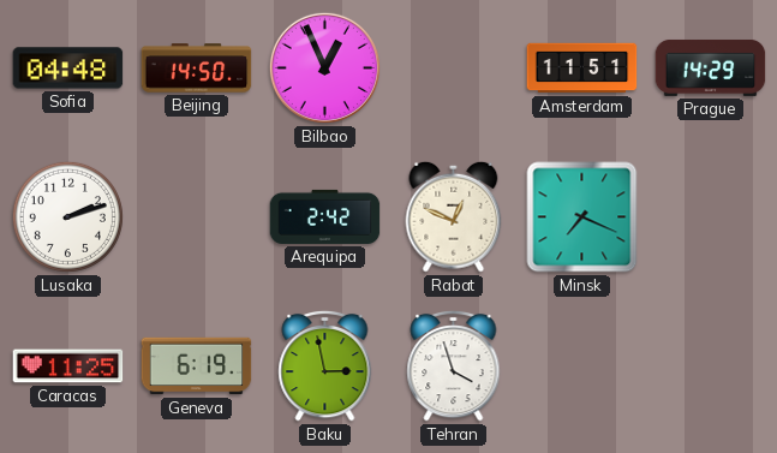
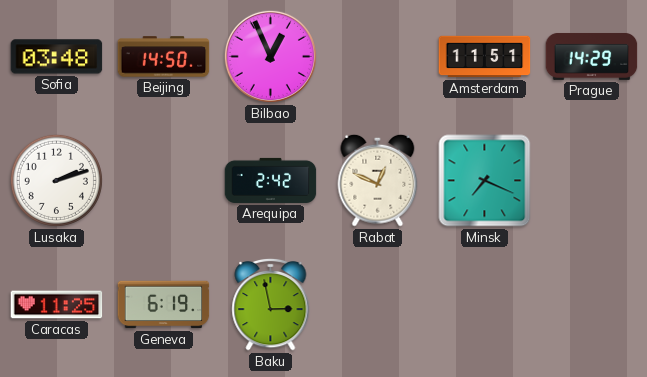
Sofia: 04:48 -> 03:48
Tehran: 3:57 -> none
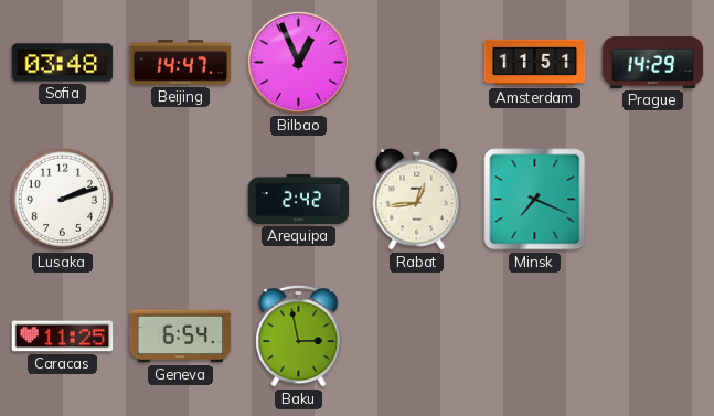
Beijing: 14:50 -> 14:47
Rabat: 12:49 -> 12:44
Geneva: 6:19 -> 6:54
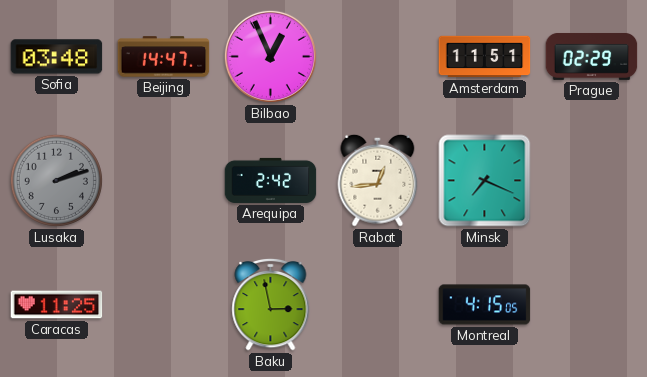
Prague: 14:29 -> 02:29
Lusaka dial: white -> grey
Geneva: 6:54 -> none
Montreal: none -> 4:15
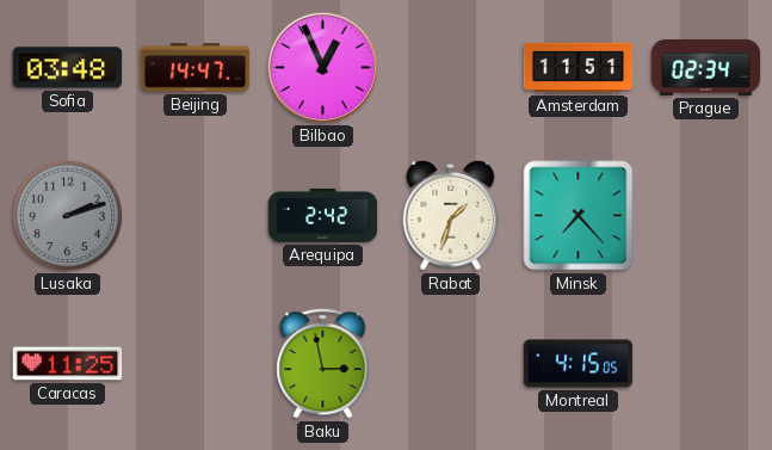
Prague: 02:29 -> 02:34
Rabat: 12:44 -> 1:33
Minsk: 7:19 -> 7:23
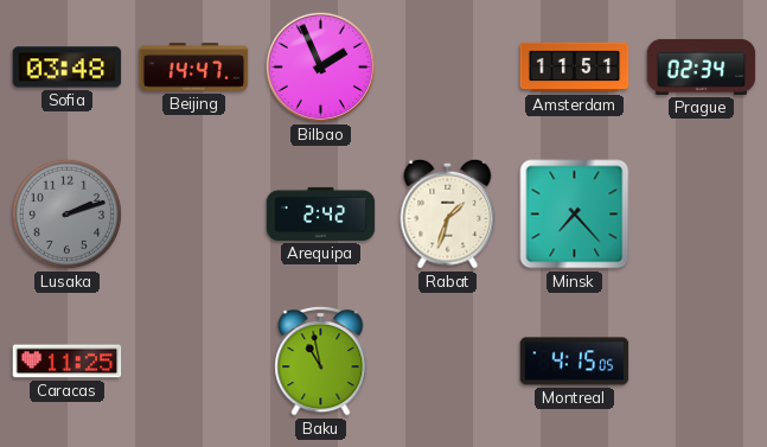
Bilbao: 12:56 -> 1:56
Baku: 2:58 -> 10:58
